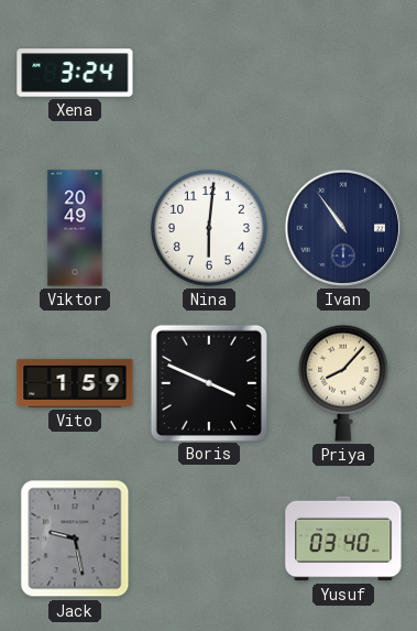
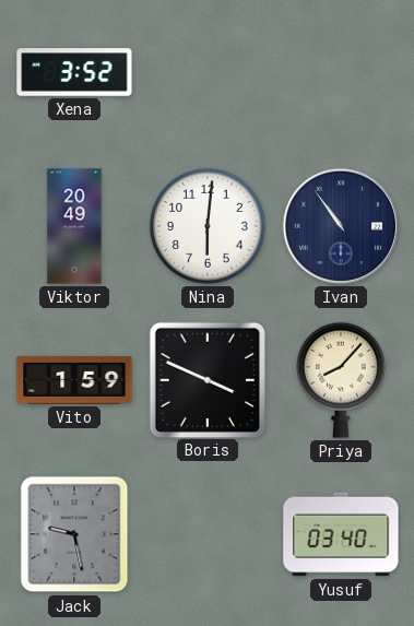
Xena: 3:24 -> 3:52
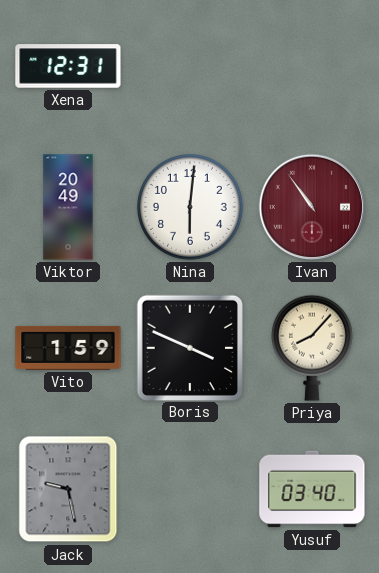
Xena: 3:52 -> 12:31
Ivan dial: navy -> burgundy
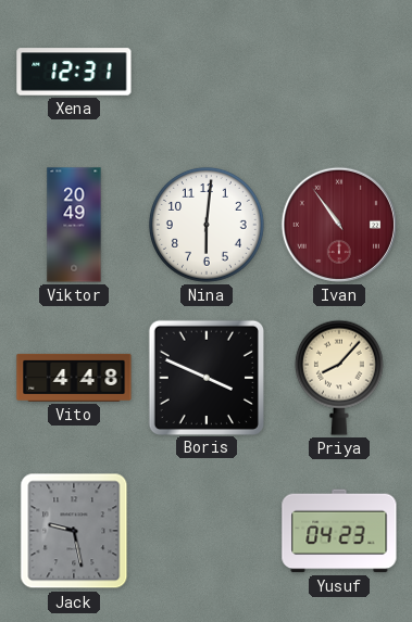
Vito: 1:59 -> 4:48
Yusuf: 03:40 -> 04:23
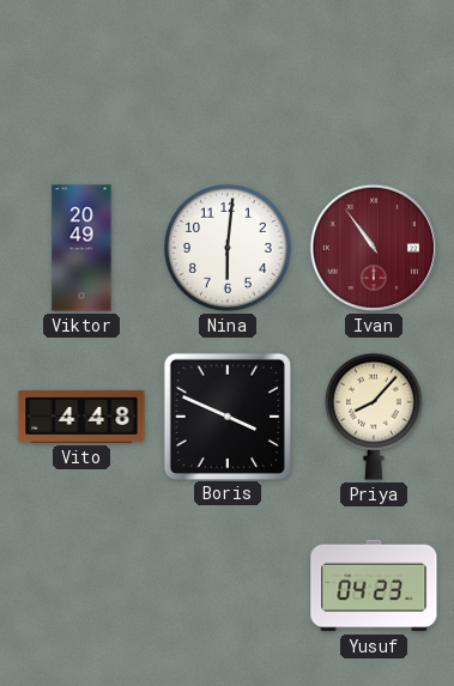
Xena: 12:31 -> none
Jack: 9:28 -> none
